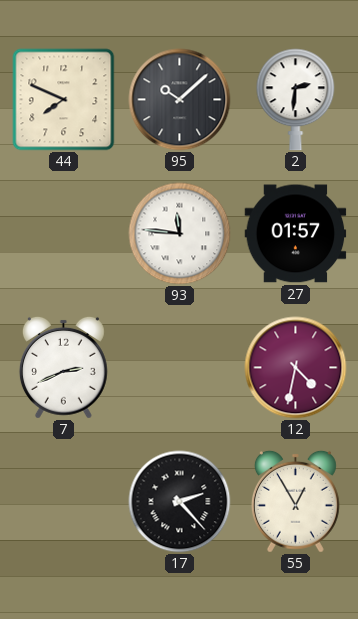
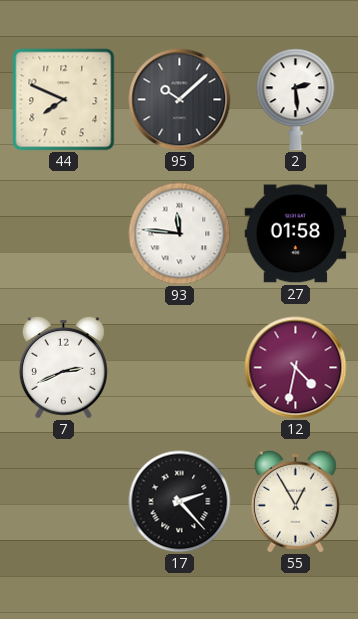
2: 2:31 -> 2:29
27: 01:57 -> 01:58
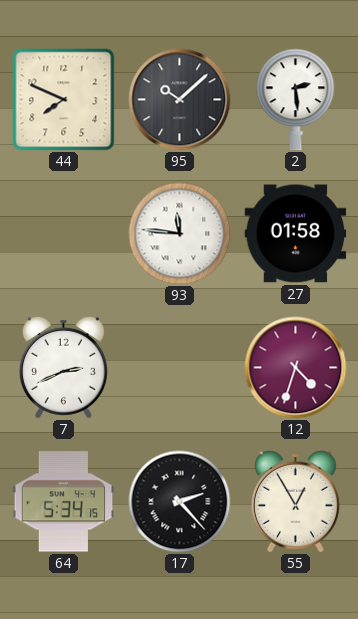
12: 4:32 -> 4:33
64: none -> 5:34
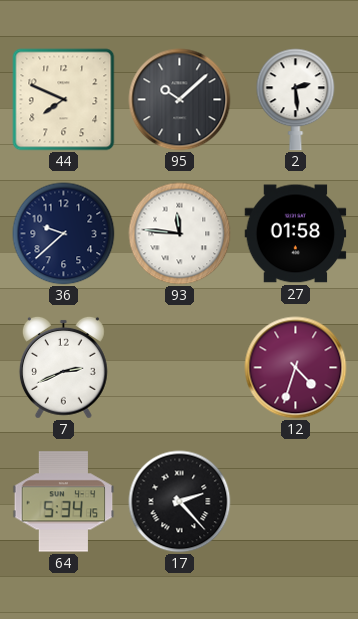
36: none -> 9:38
55: 12:55 -> none
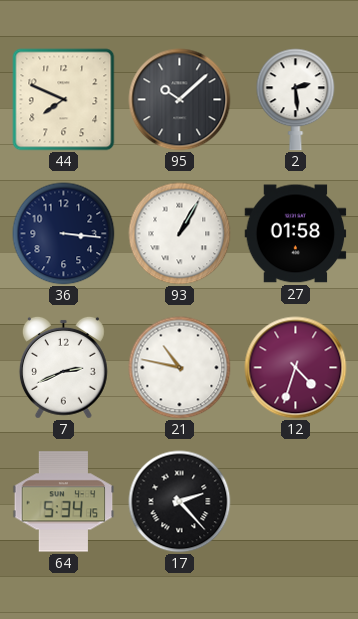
36: 9:38 -> 3:16
93: 11:46 -> 1:05
21: none -> 10:47
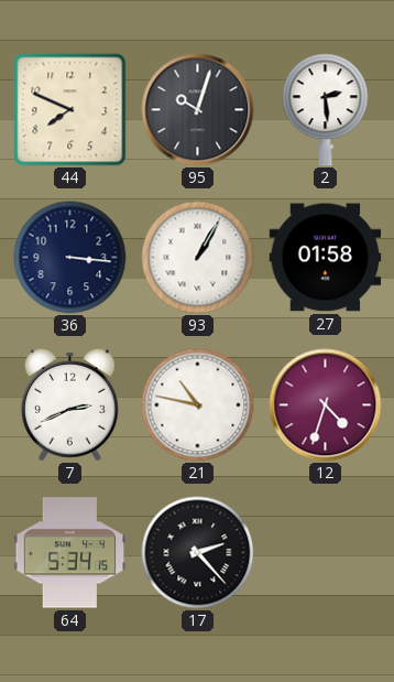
95: 10:08 -> 10:03
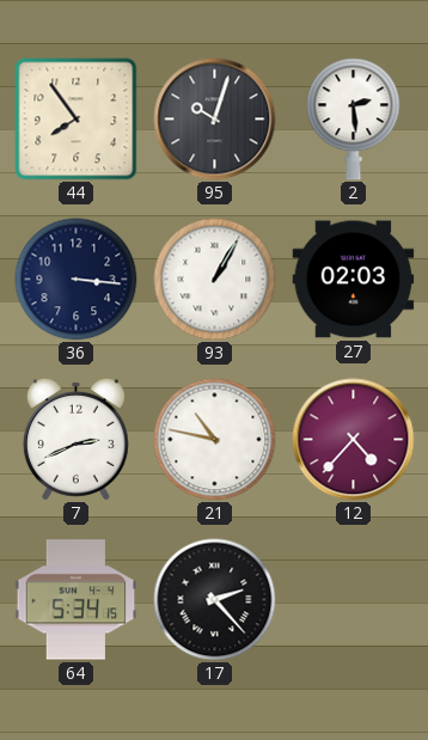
44: 7:49 -> 7:54
27: 01:58 -> 02:03
12: 4:33 -> 4:37
